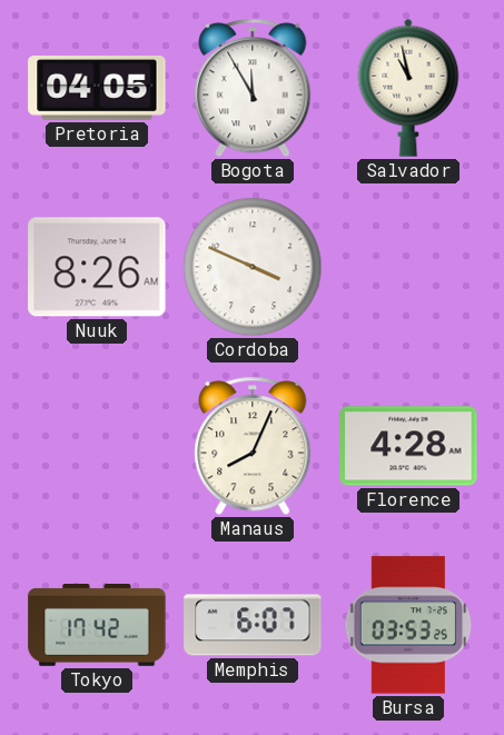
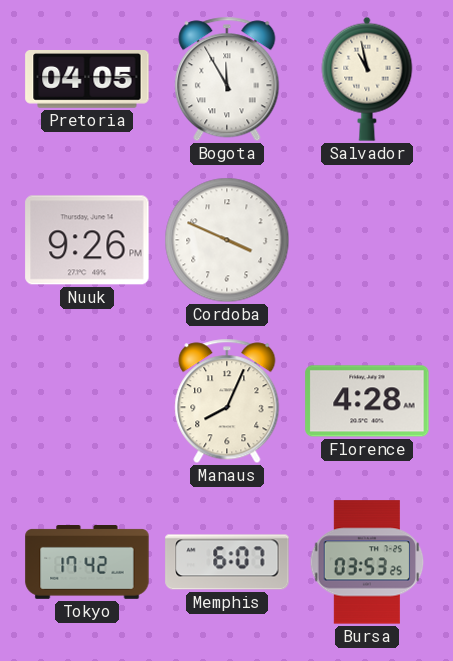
Nuuk: 8:26 -> 9:26
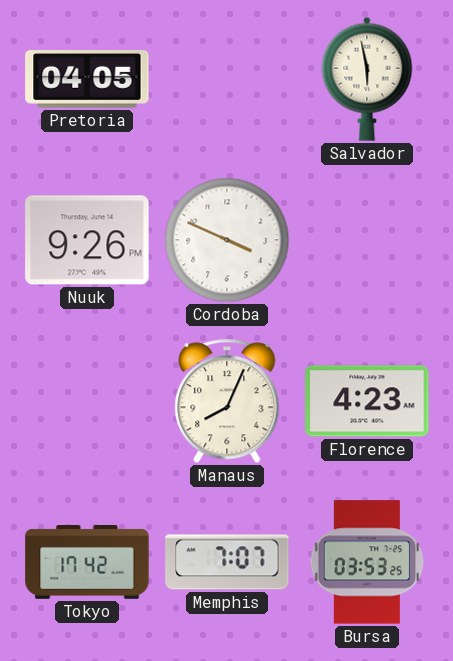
Bogota: 11:55 -> none
Salvador: 10:58 -> 5:58
Florence: 4:28 -> 4:23
Memphis: 6:07 -> 7:07
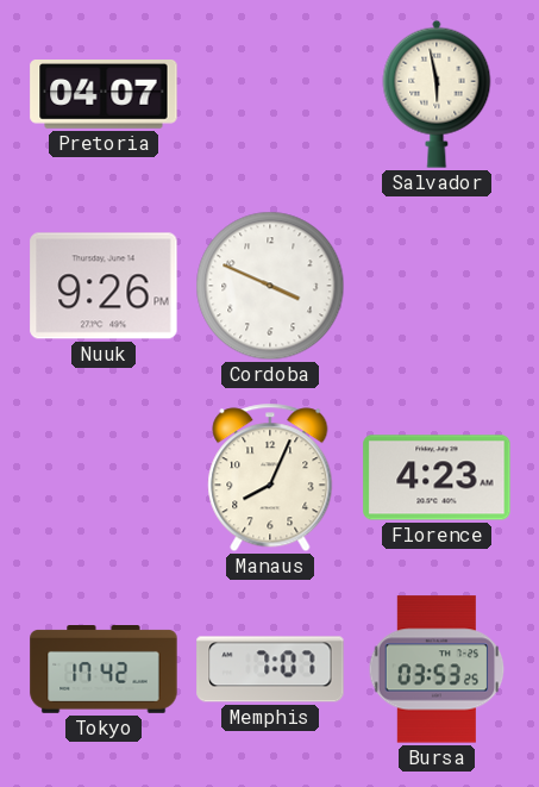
Pretoria: 04:05 -> 04:07
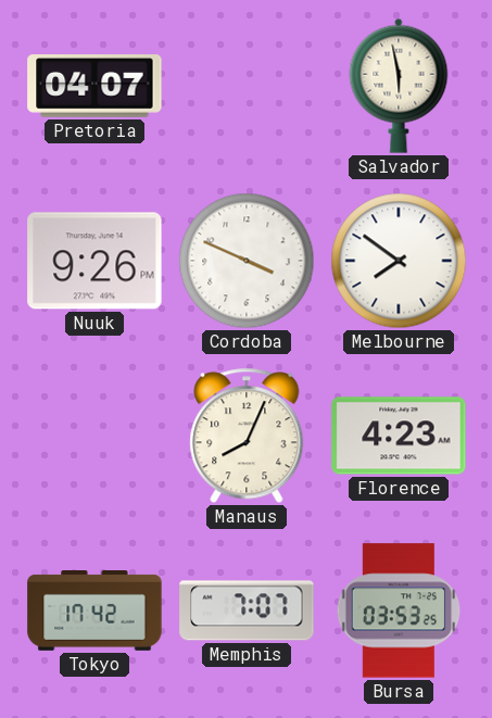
Melbourne: none -> 7:51
